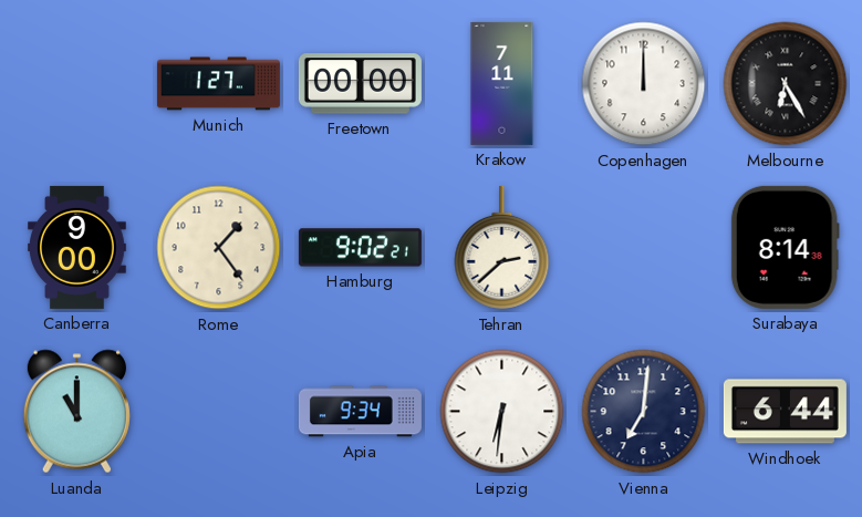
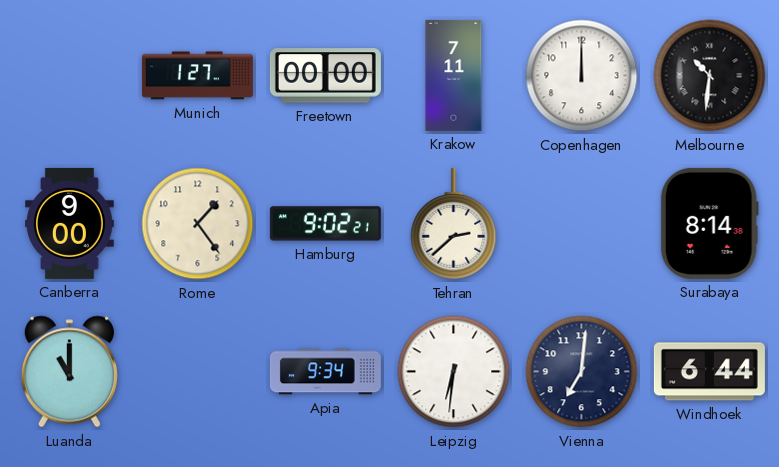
Melbourne: 6:25 -> 10:31
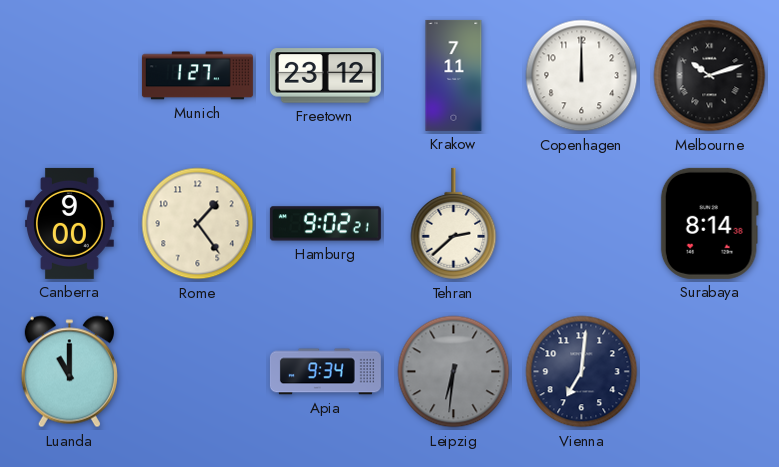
Freetown: 00:00 -> 23:12
Melbourne: 10:31 -> 10:12
Leipzig dial: white -> grey
Windhoek: 6:44 -> none
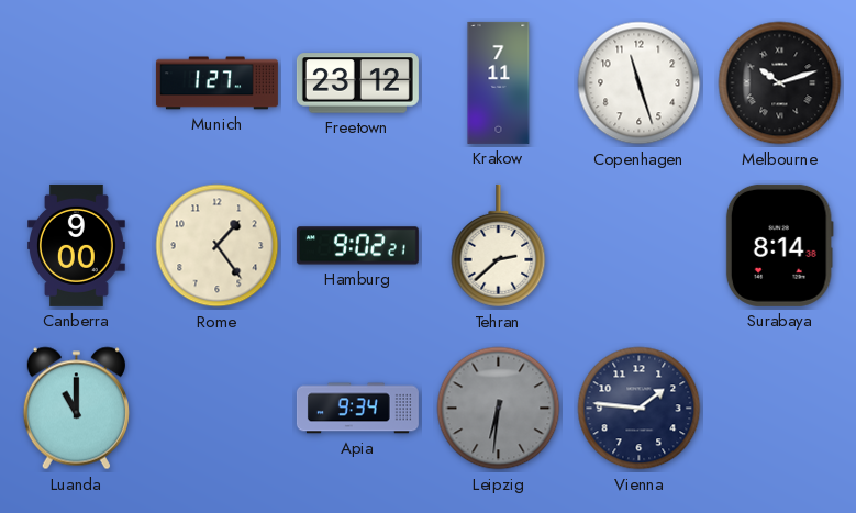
Copenhagen: 12:00 -> 11:27
Vienna: 7:01 -> 1:46
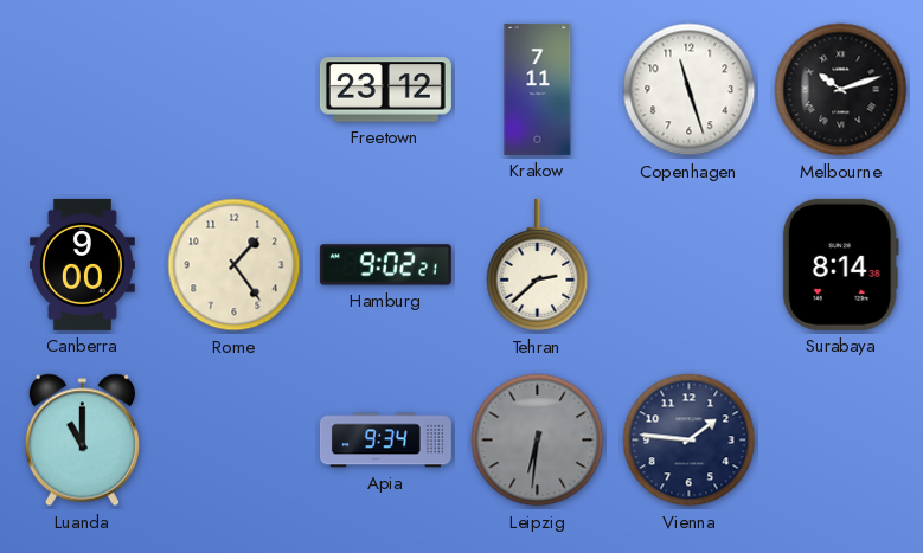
Munich: 1:27 -> none
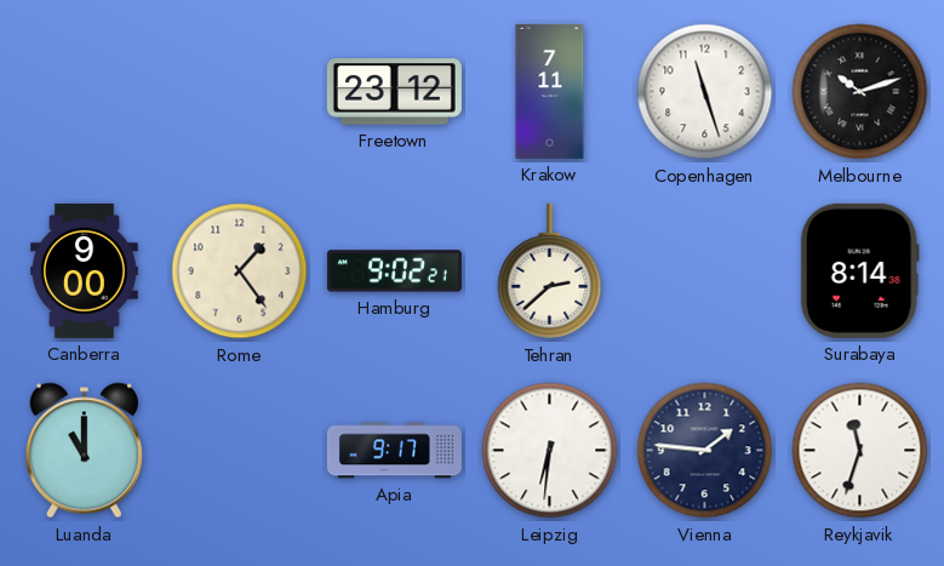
Apia: 9:34 -> 9:17
Leipzig dial: grey -> white
Reykjavik: none -> 11:33
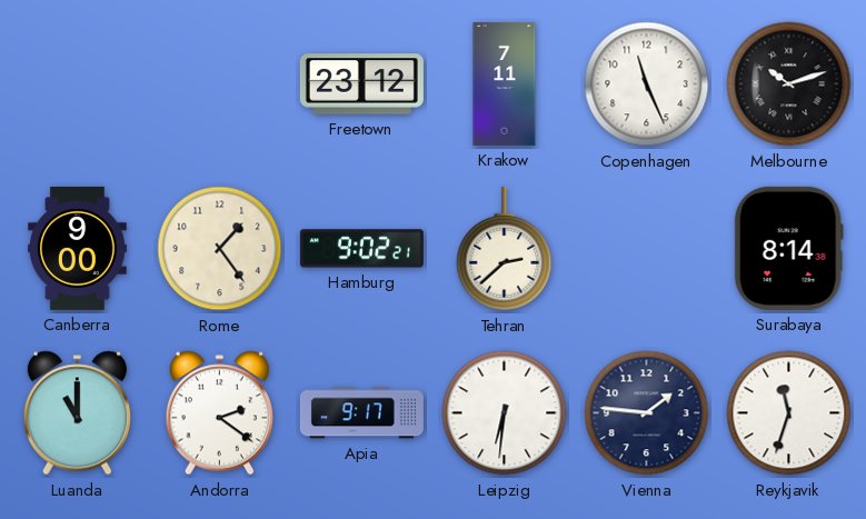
Copenhagen: 11:27 -> 11:26
Andorra: none -> 2:21
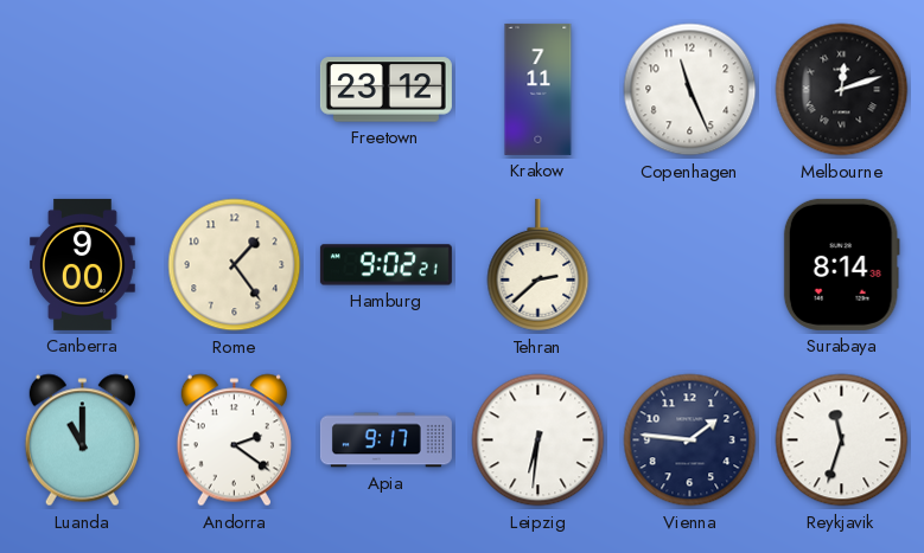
Melbourne: 10:12 -> 12:12
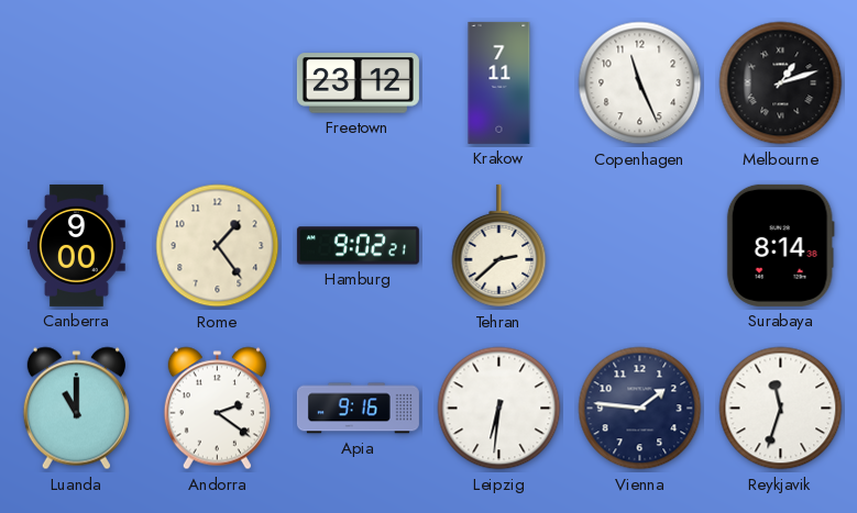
Melbourne: 12:12 -> 1:12
Apia: 9:17 -> 9:16
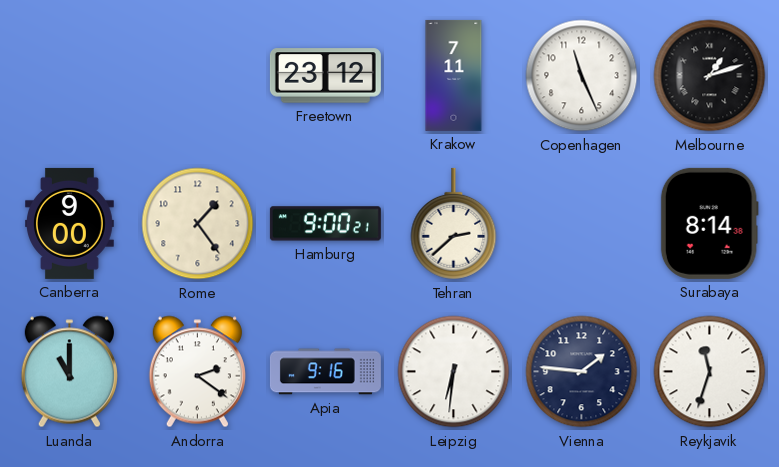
Hamburg: 9:02 -> 9:00
